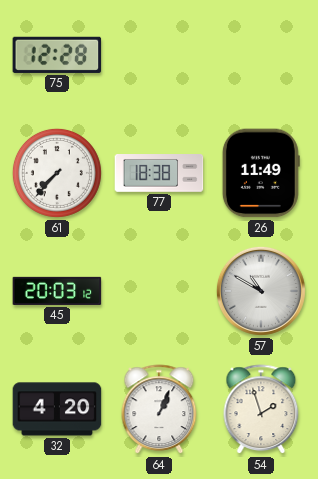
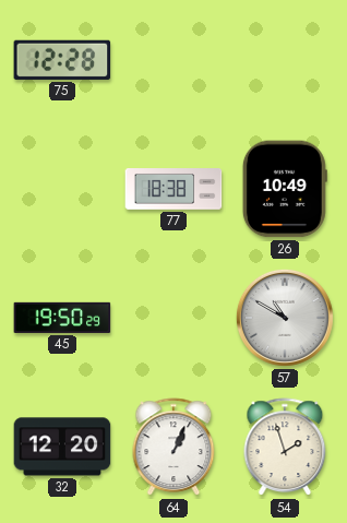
61: 7:37 -> none
26: 11:49 -> 10:49
45: 20:03 -> 19:50
32: 4:20 -> 12:20
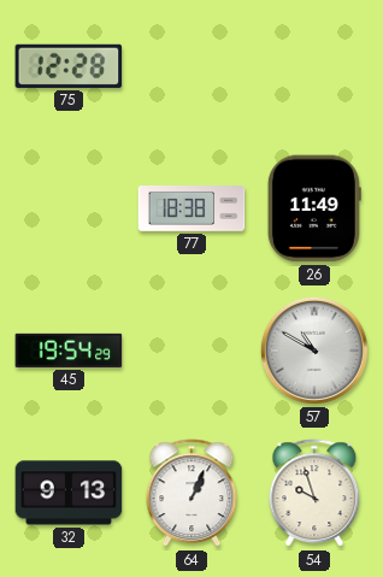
26: 10:49 -> 11:49
45: 19:50 -> 19:54
32: 12:20 -> 9:13
54: 1:57 -> 9:57
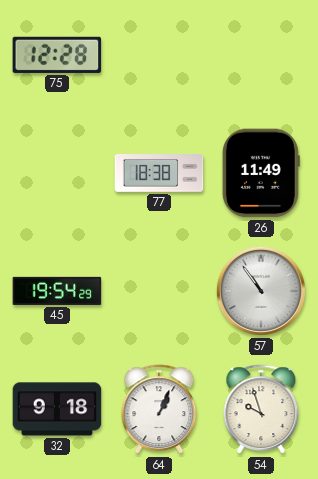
57: 10:50 -> 10:54
32: 9:13 -> 9:18
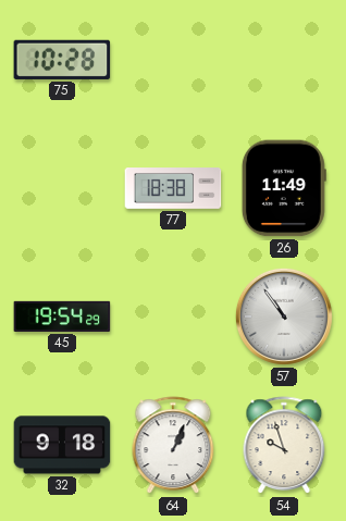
75: 12:28 -> 10:28
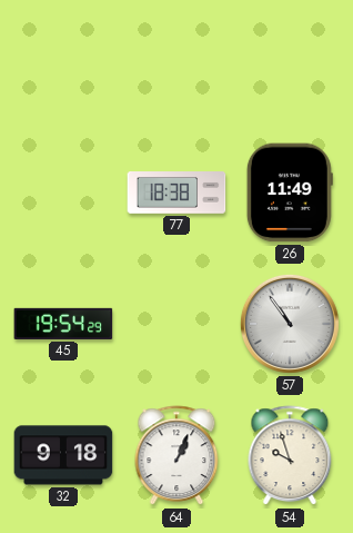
75: 10:28 -> none
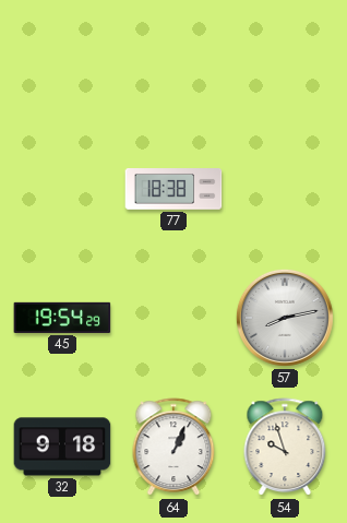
26: 11:49 -> none
57: 10:54 -> 8:13
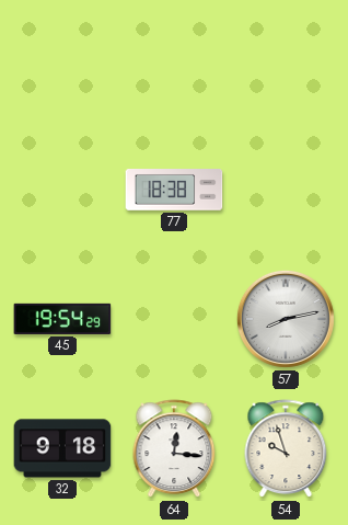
64: 1:04 -> 12:16
